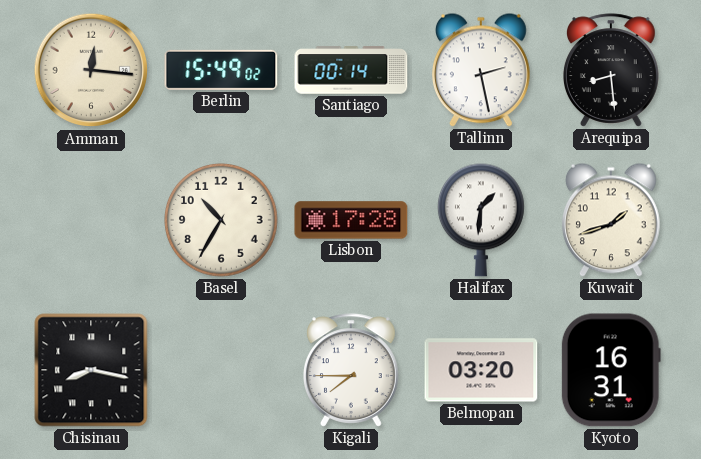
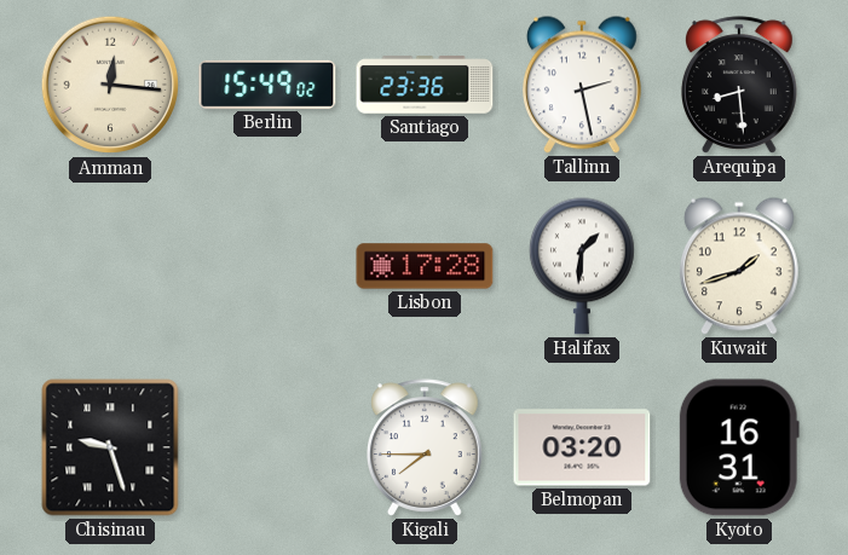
Santiago: 00:14 -> 23:36
Basel: 10:35 -> none
Chisinau: 8:17 -> 9:27
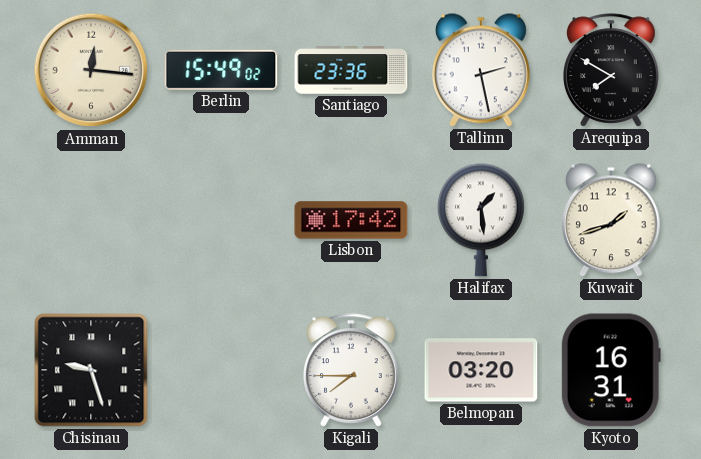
Arequipa: 8:29 -> 7:50
Lisbon: 17:28 -> 17:42
Halifax: 1:31 -> 1:29
